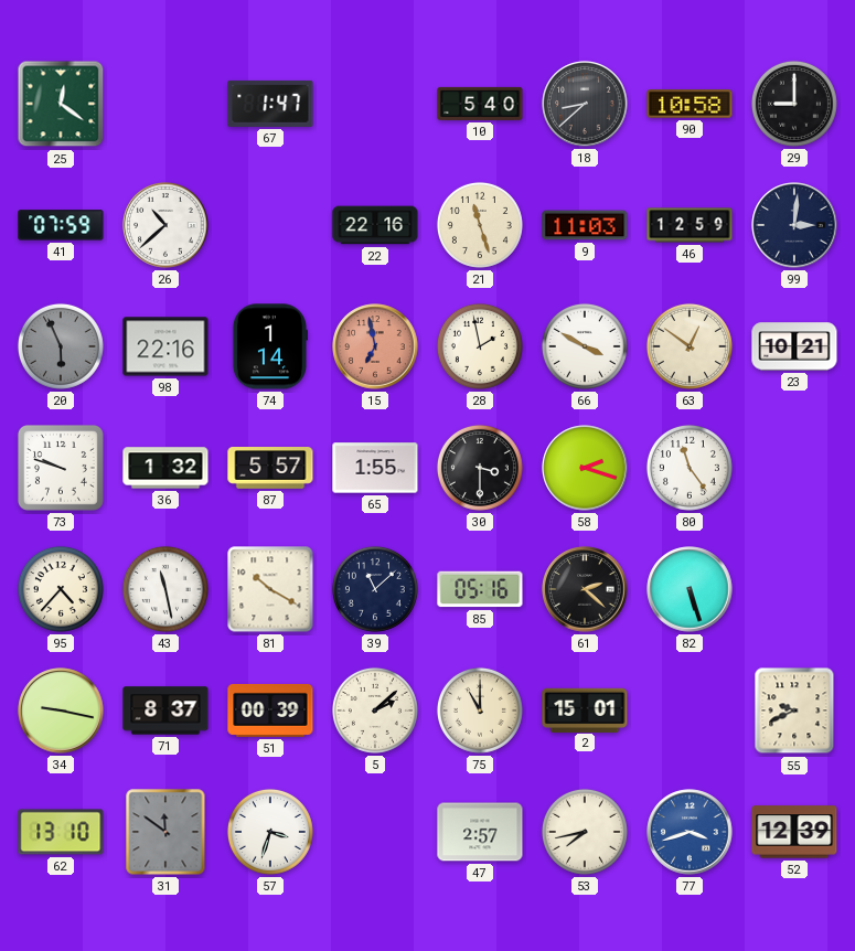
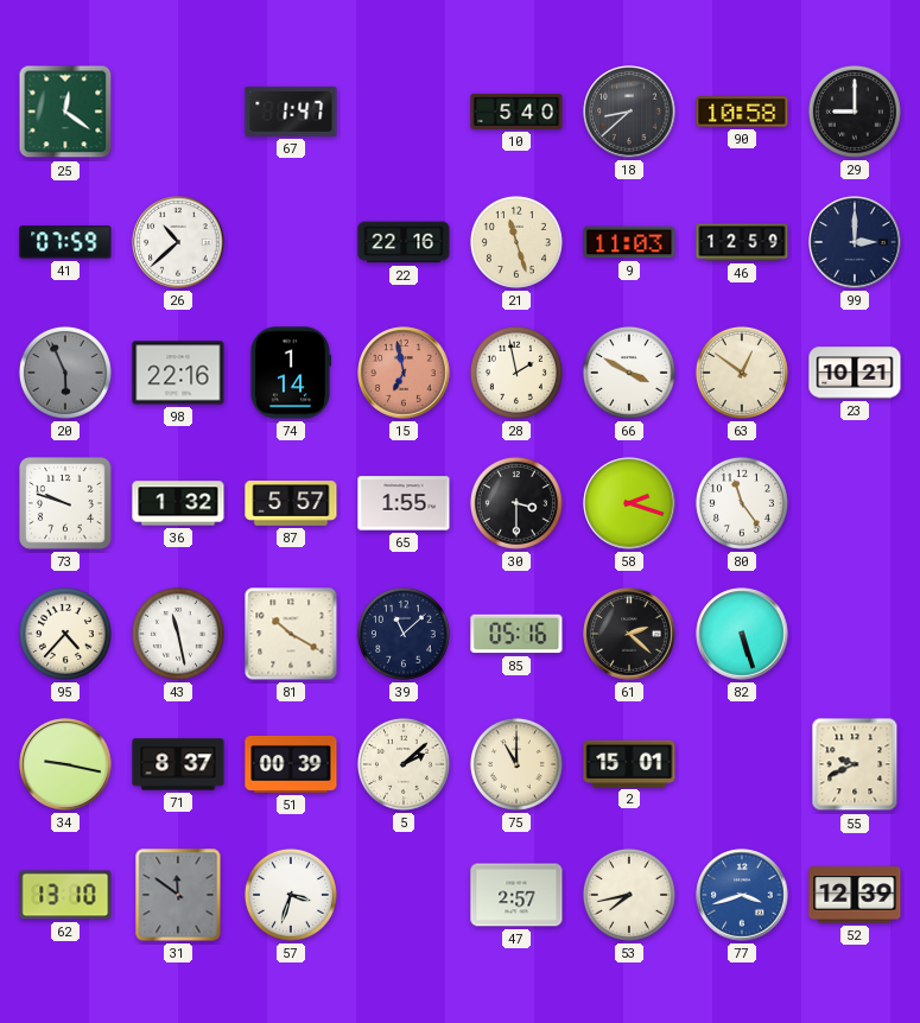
99: 3:01 -> 3:00
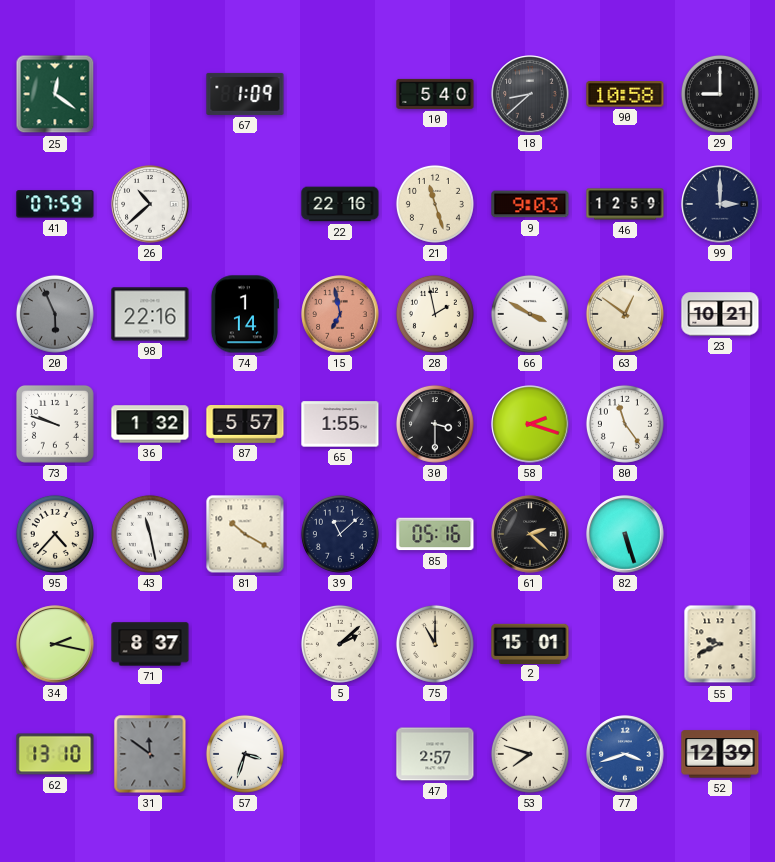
67: 1:47 -> 1:09
9: 11:03 -> 9:03
34: 9:17 -> 2:17
51: 00:39 -> none
53: 7:43 -> 7:48
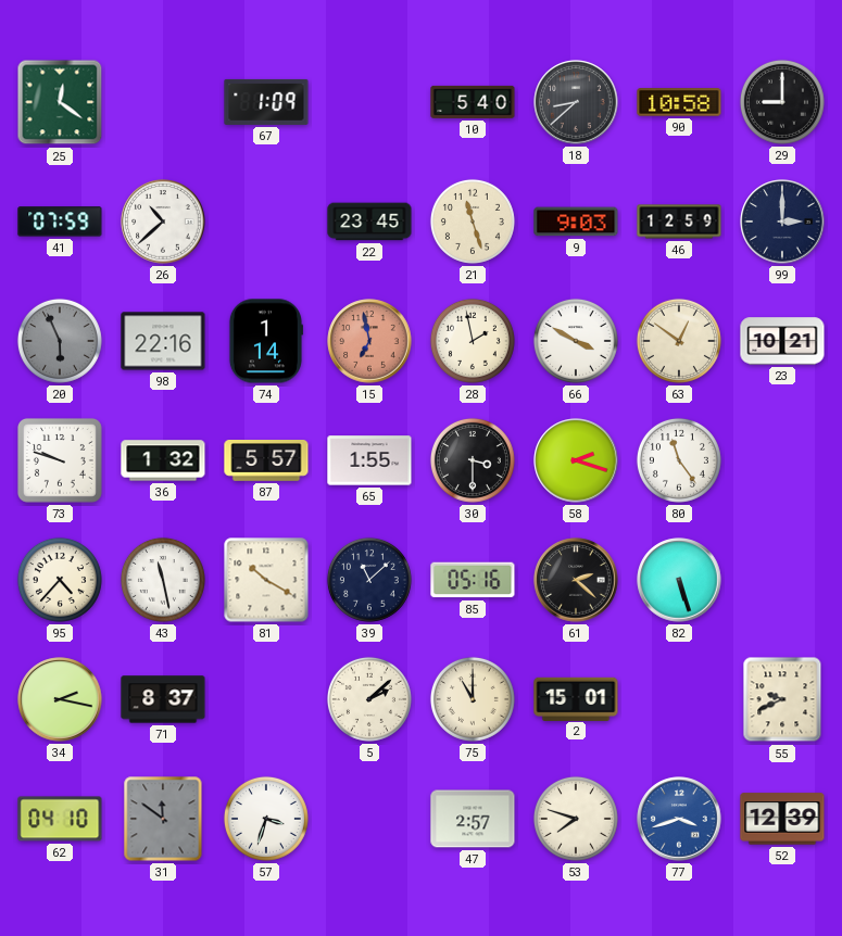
22: 22:16 -> 23:45
62: 13:10 -> 04:10
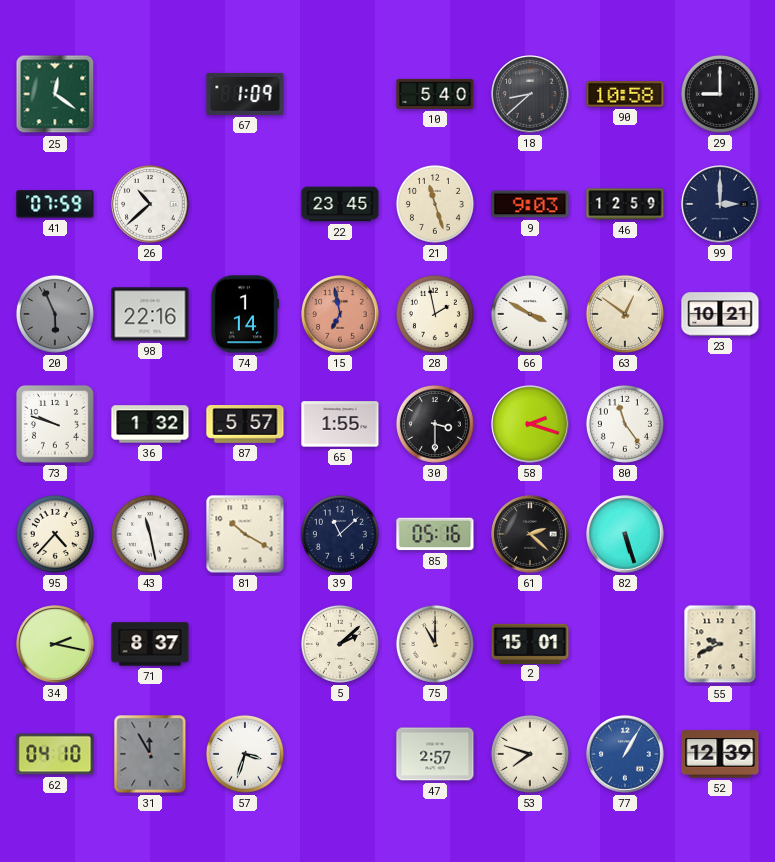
31: 11:51 -> 11:55
77: 3:42 -> 1:05
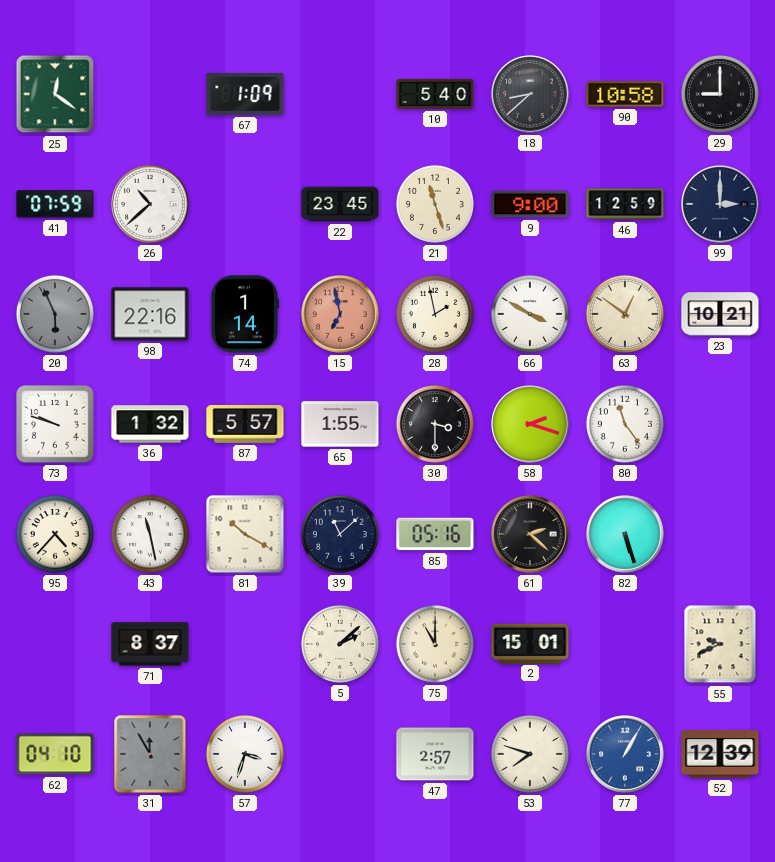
9: 9:03 -> 9:00
34: 2:17 -> none
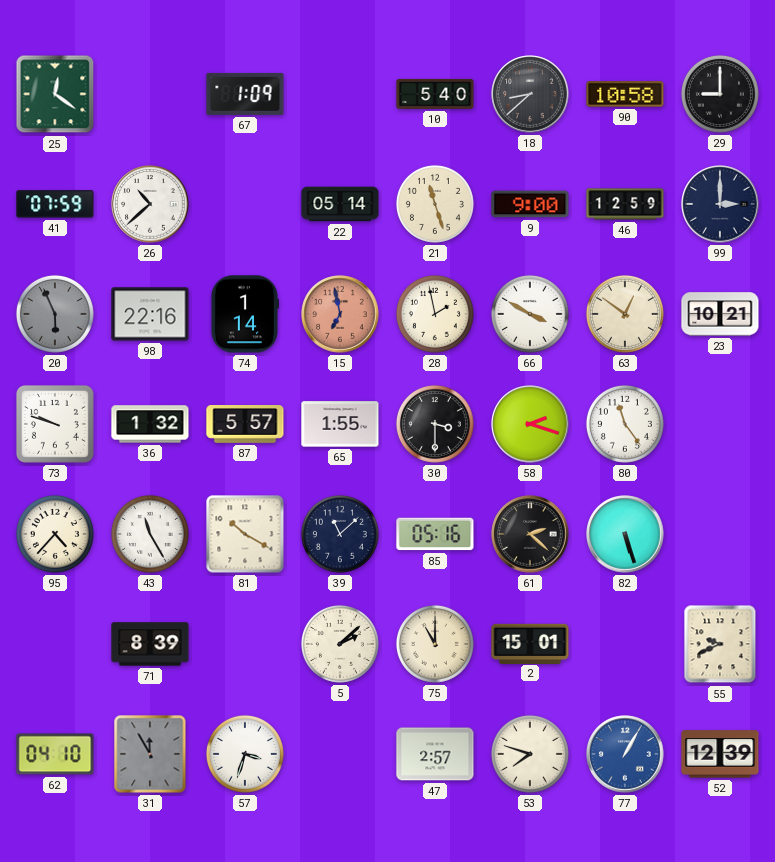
22: 23:45 -> 05:14
43: 11:28 -> 11:25
71: 8:37 -> 8:39
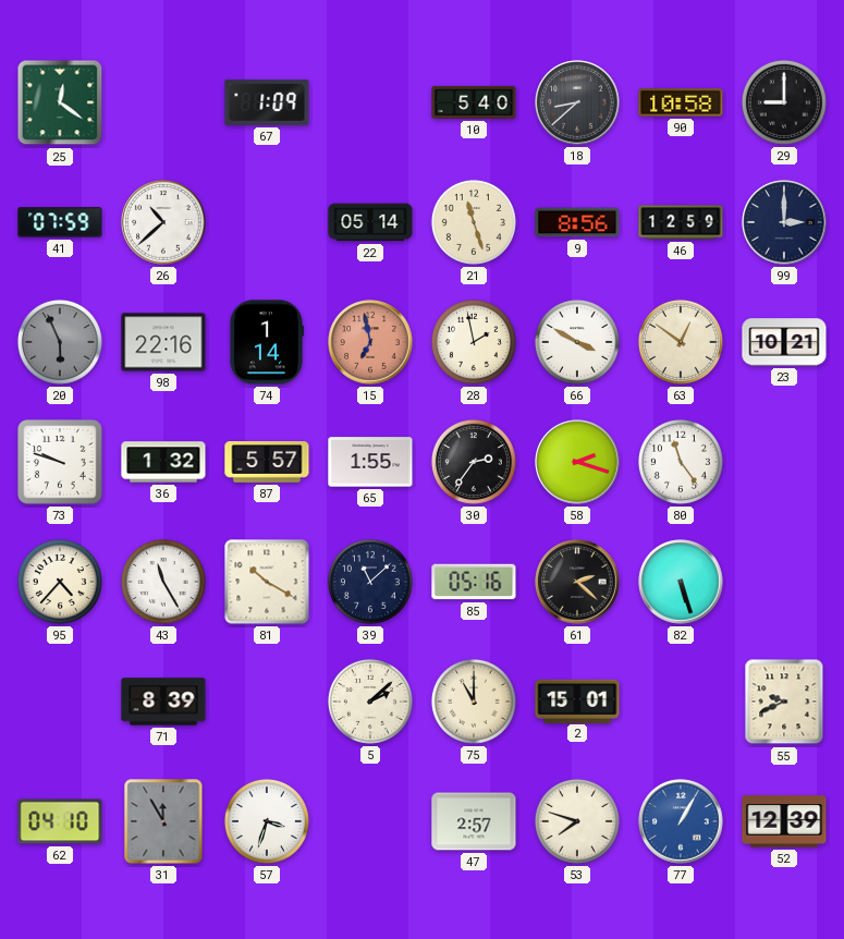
9: 9:00 -> 8:56
30: 3:30 -> 2:36
